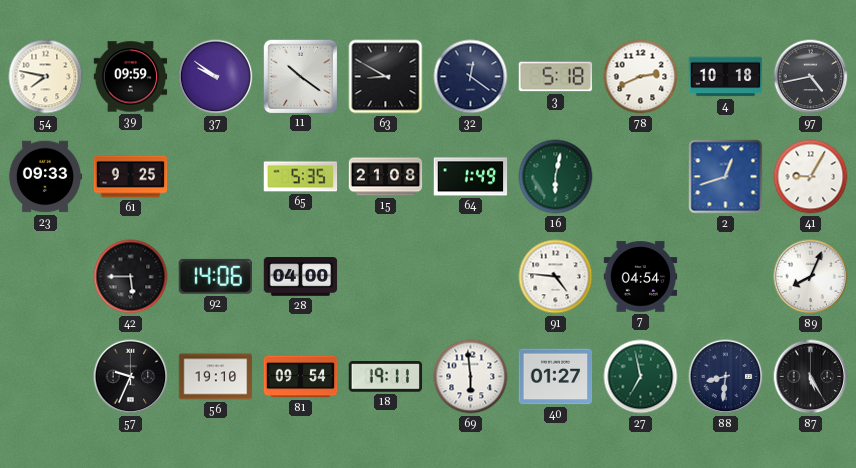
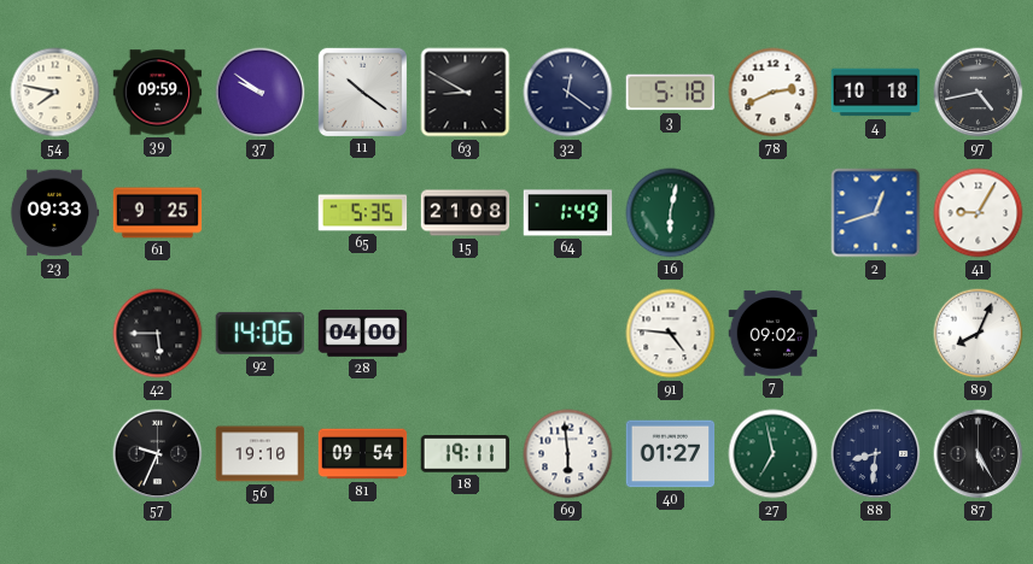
7: 04:54 -> 09:02
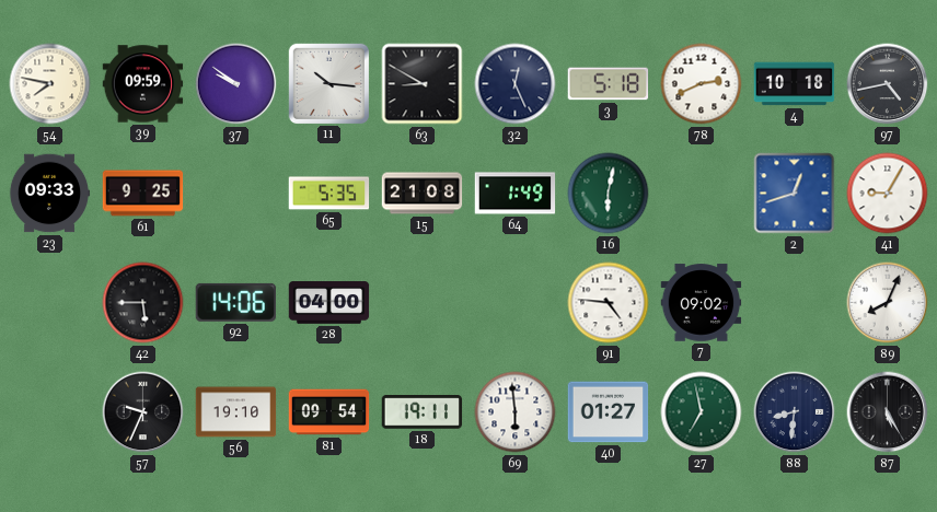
11: 10:21 -> 10:16
32: 12:21 -> 12:26
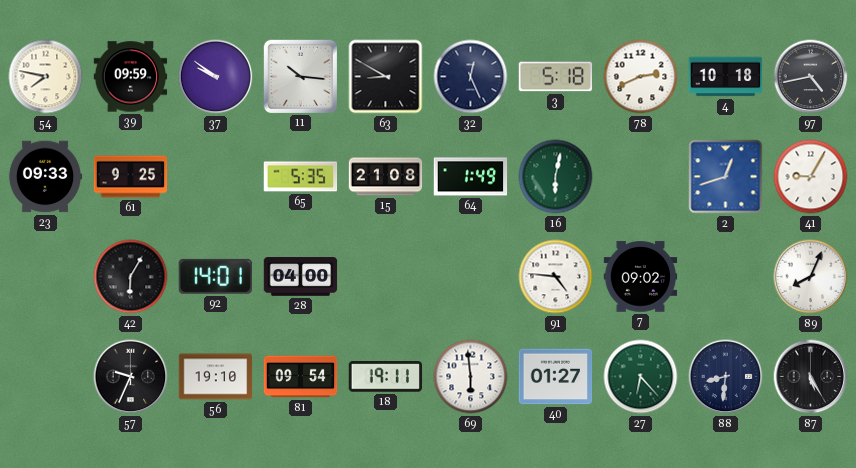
42: 5:45 -> 6:05
92: 14:06 -> 14:01
27: 6:58 -> 6:23
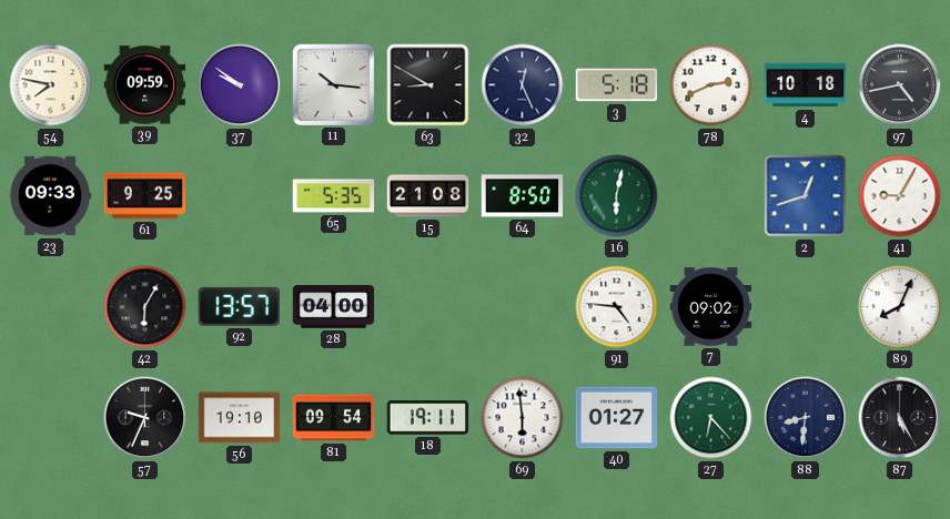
64: 1:49 -> 8:50
92: 14:01 -> 13:57
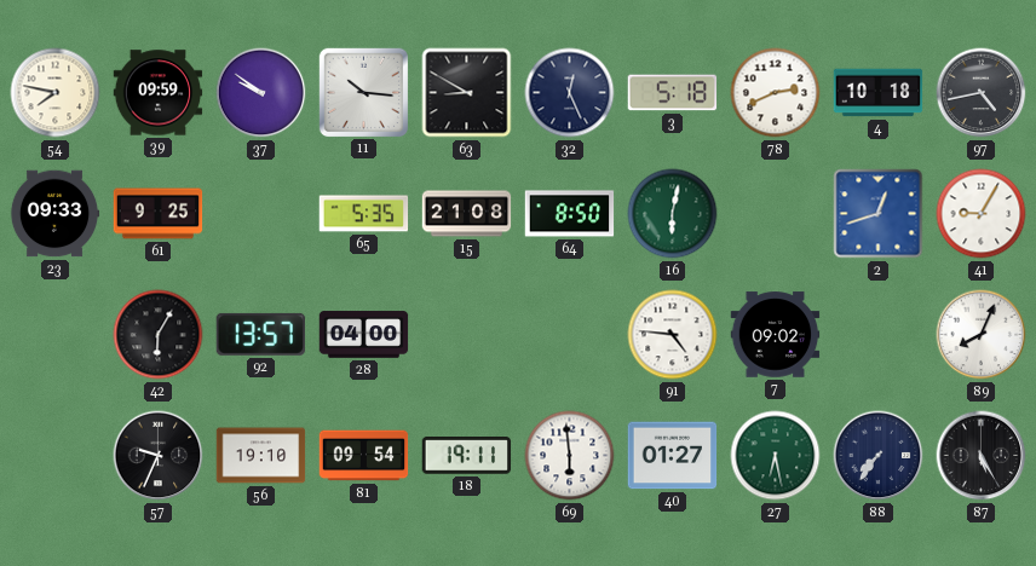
27: 6:23 -> 6:28
88: 8:31 -> 7:36
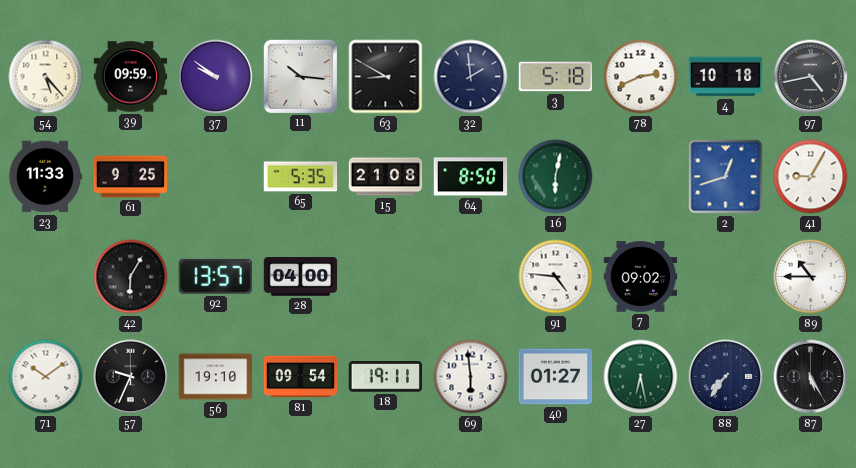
54: 7:47 -> 5:23
32: 12:26 -> 1:59
23: 09:33 -> 11:33
89: 8:04 -> 10:45
71: none -> 10:09
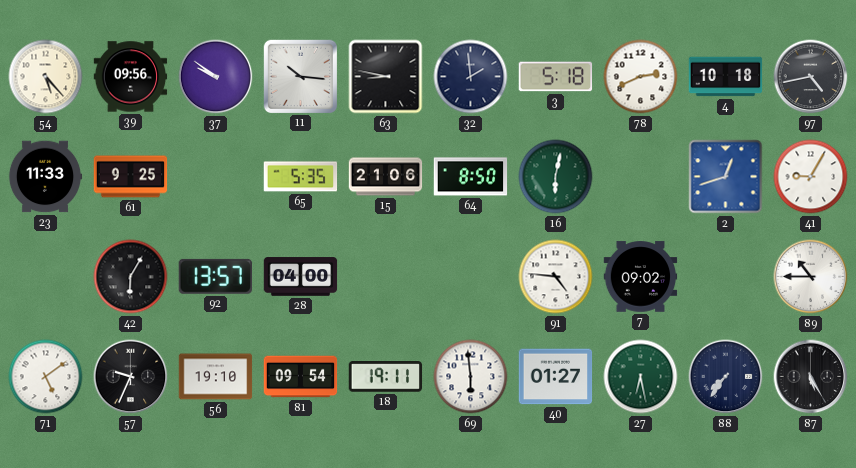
39: 09:59 -> 09:56
63: 8:50 -> 8:47
15: 21:08 -> 21:06
71: 10:09 -> 5:09
